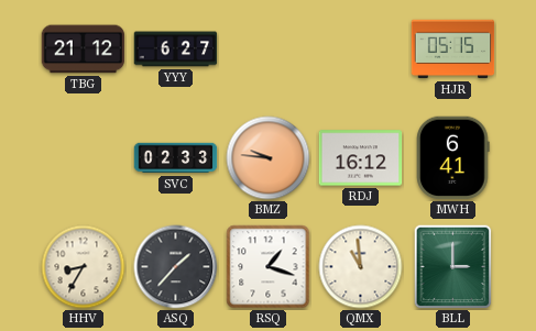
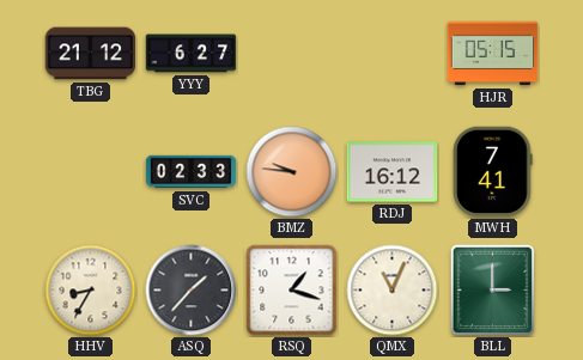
MWH: 6:41 -> 7:41
QMX: 10:59 -> 11:04
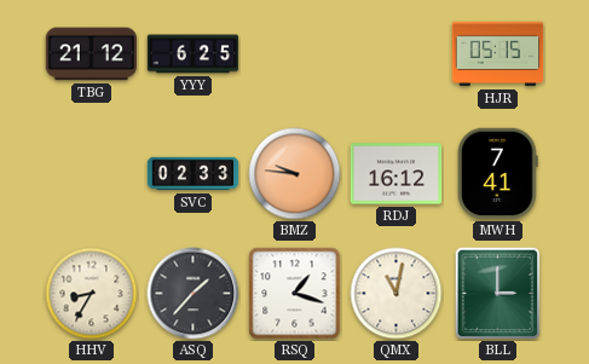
YYY: 6:27 -> 6:25
QMX: 11:04 -> 11:02
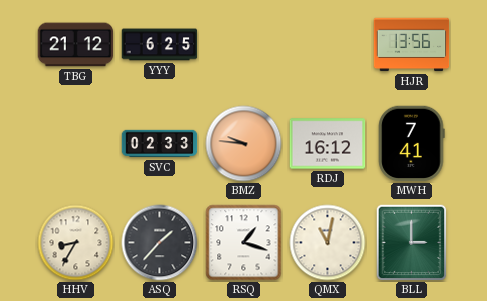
HJR: 05:15 -> 13:56
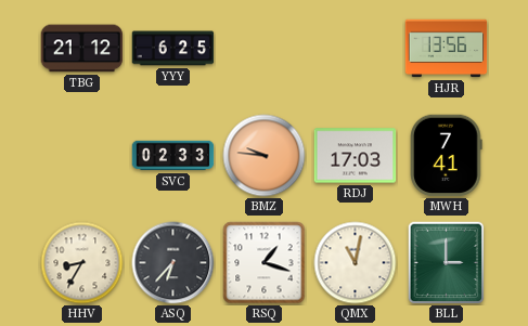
RDJ: 16:12 -> 17:03
ASQ: 1:37 -> 6:37
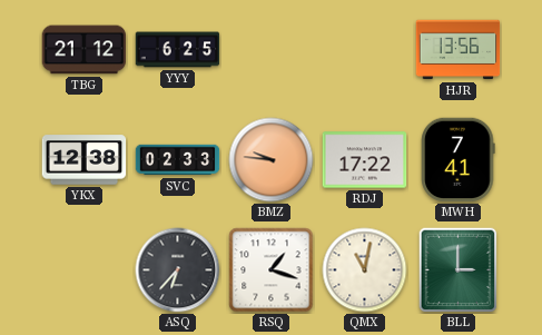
YKX: none -> 12:38
RDJ: 17:03 -> 17:22
HHV: 8:35 -> none
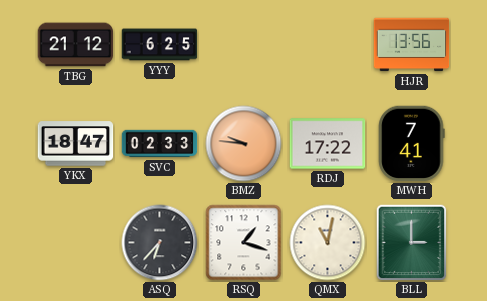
YKX: 12:38 -> 18:47
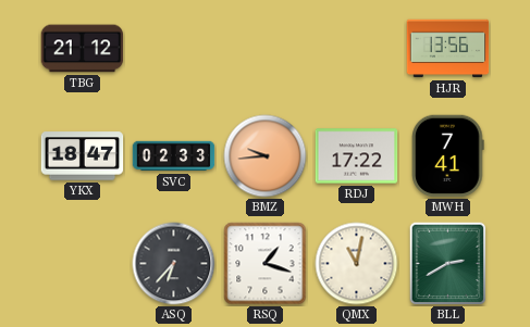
YYY: 6:25 -> none
BMZ: 9:46 -> 9:44
BLL: 3:00 -> 2:40
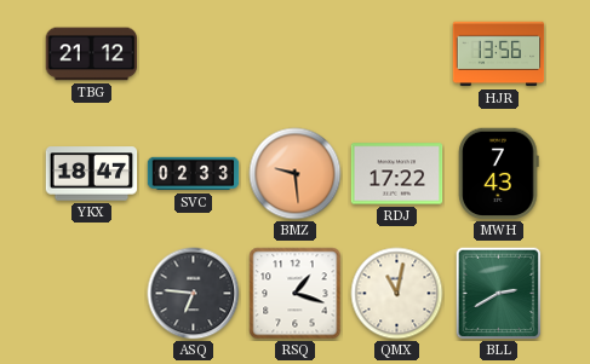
BMZ: 9:44 -> 9:29
MWH: 7:41 -> 7:43
ASQ: 6:37 -> 6:46
